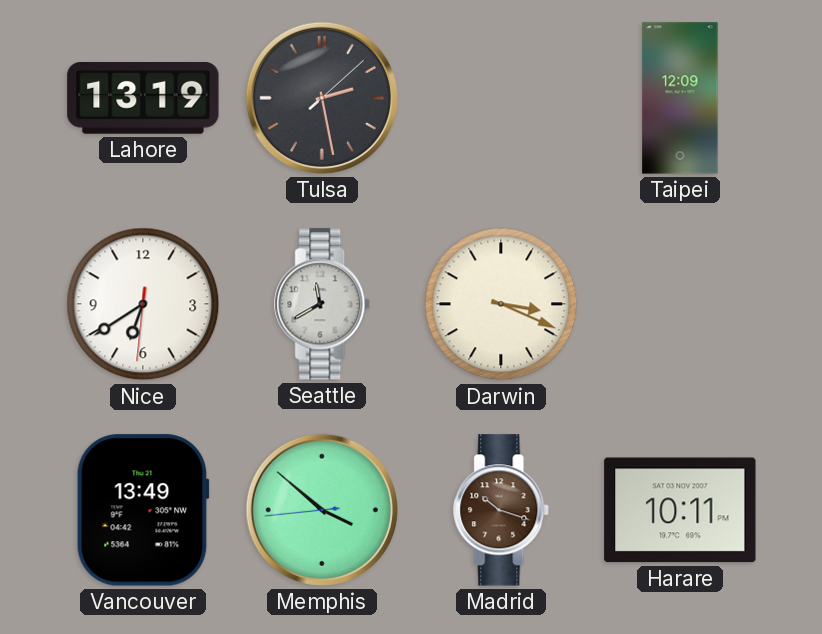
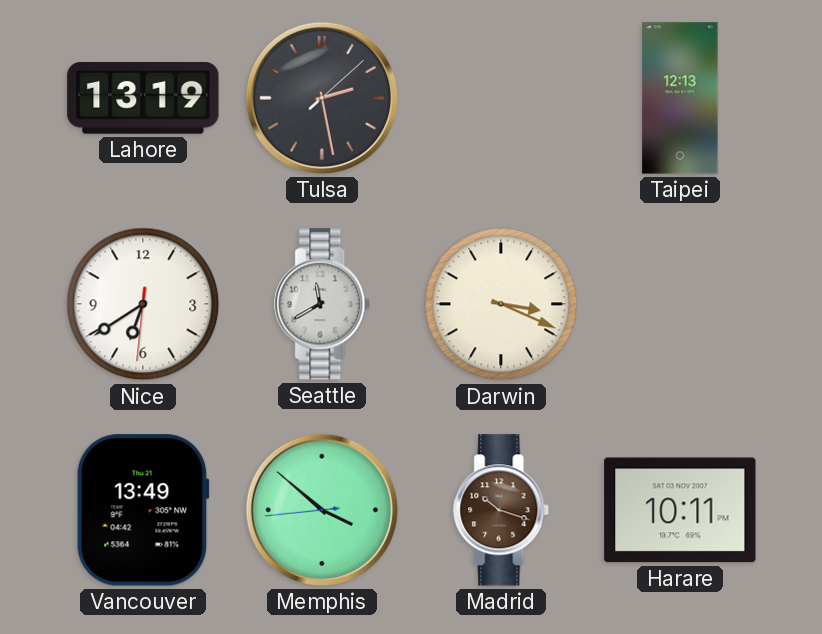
Taipei: 12:09 -> 12:13
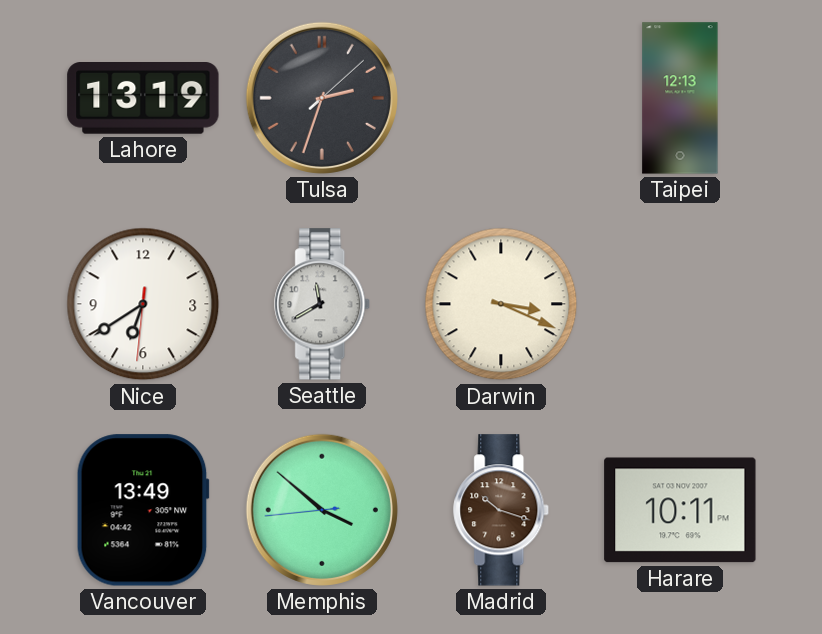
Tulsa: 2:28 -> 2:33
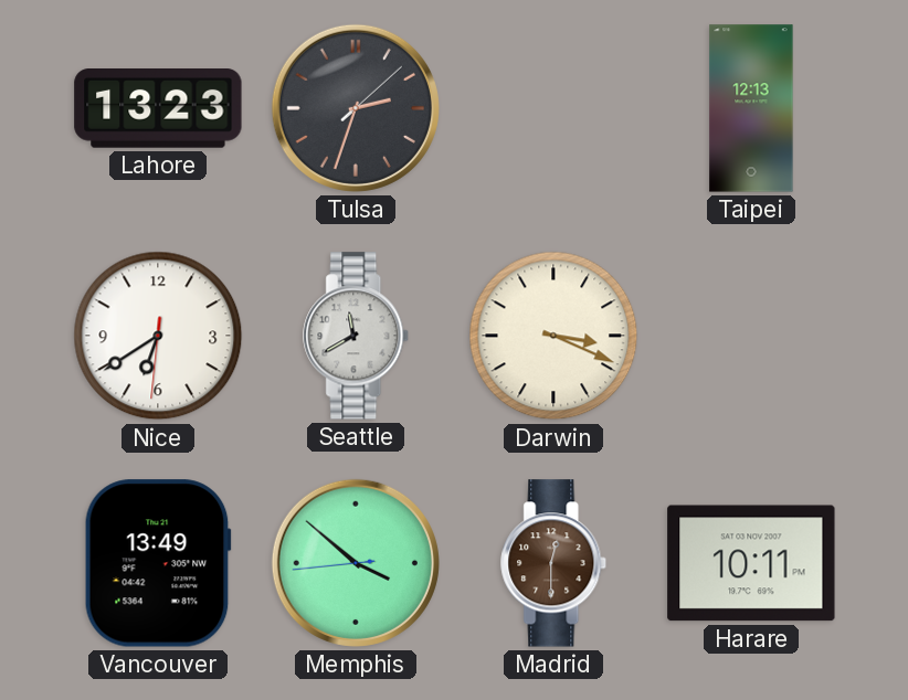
Lahore: 13:19 -> 13:23
Madrid: 10:18 -> 12:30
